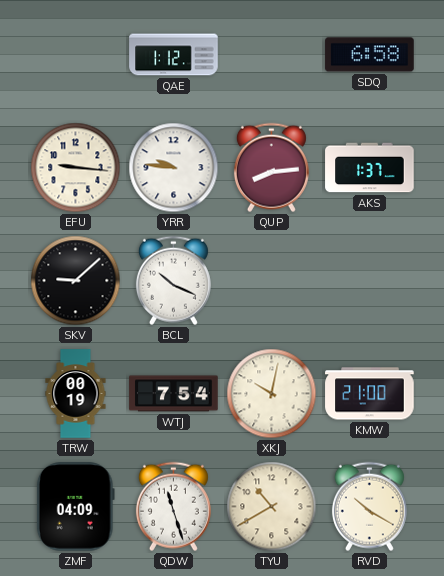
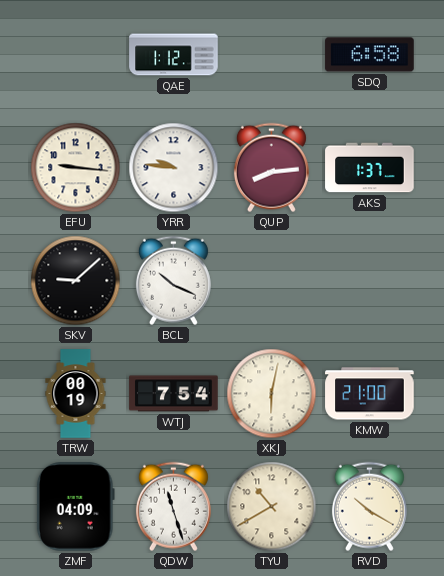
XKJ: 10:02 -> 6:02
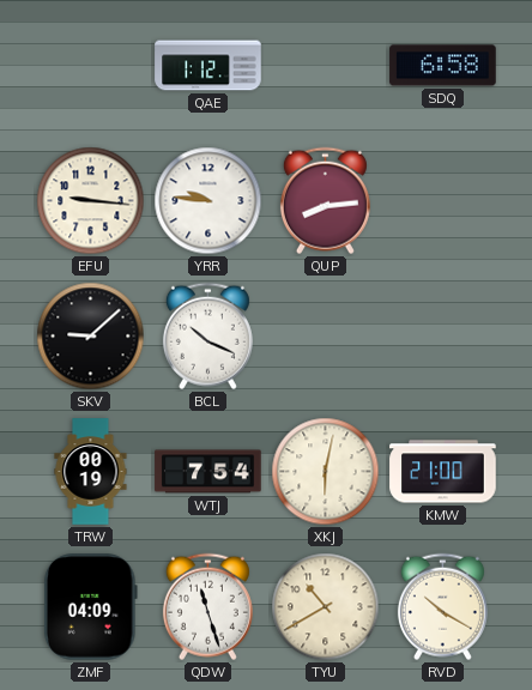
AKS: 1:37 -> none
